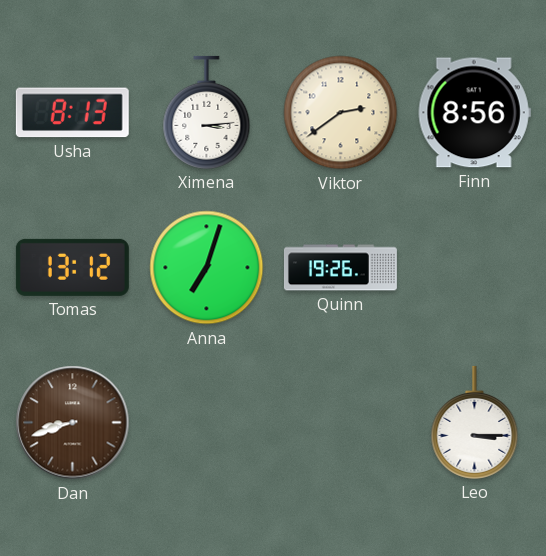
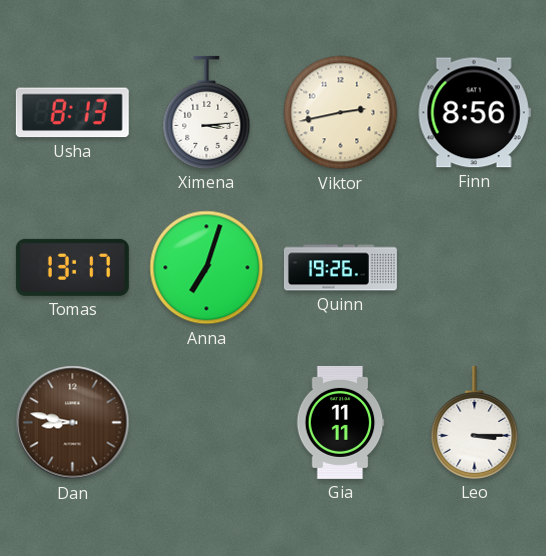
Viktor: 2:39 -> 2:43
Tomas: 13:12 -> 13:17
Dan: 8:42 -> 8:47
Gia: none -> 11:11
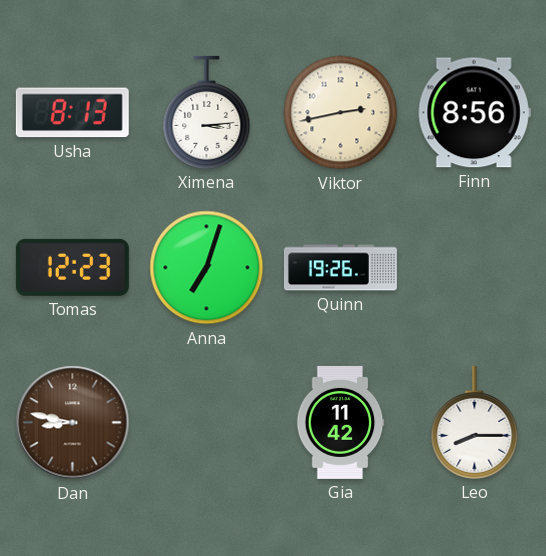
Tomas: 13:17 -> 12:23
Gia: 11:11 -> 11:42
Leo: 3:15 -> 8:15
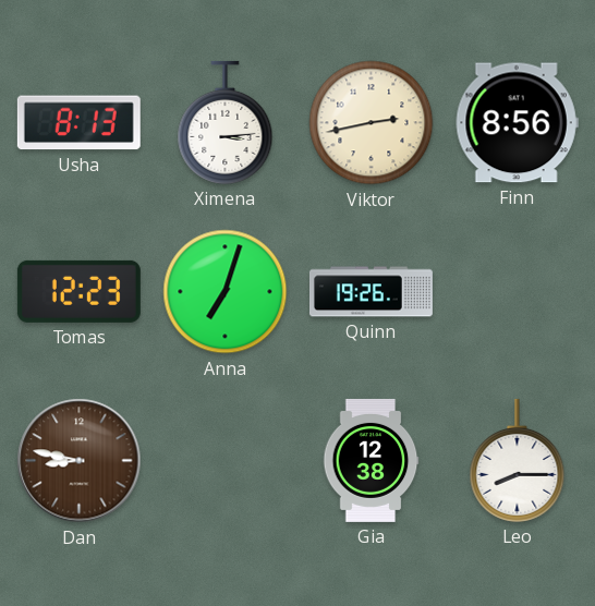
Gia: 11:42 -> 12:38
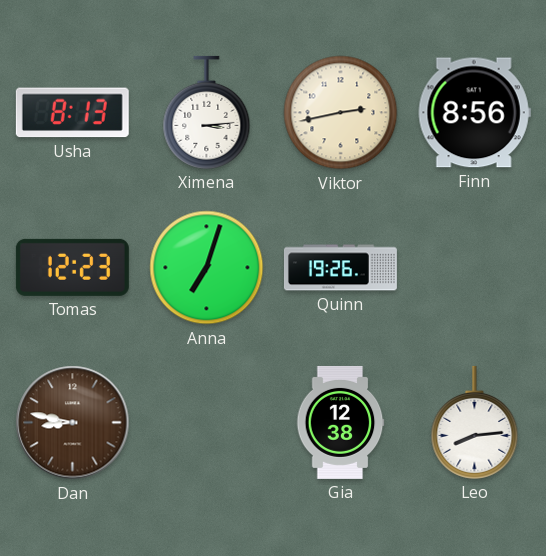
Leo: 8:15 -> 8:14
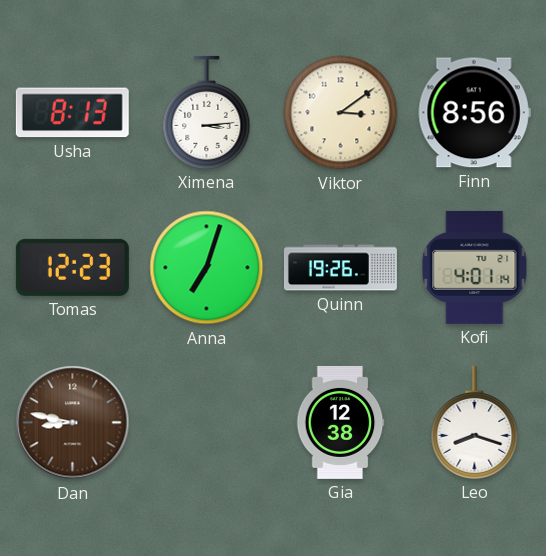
Viktor: 2:43 -> 3:09
Kofi: none -> 4:01
Leo: 8:14 -> 8:18
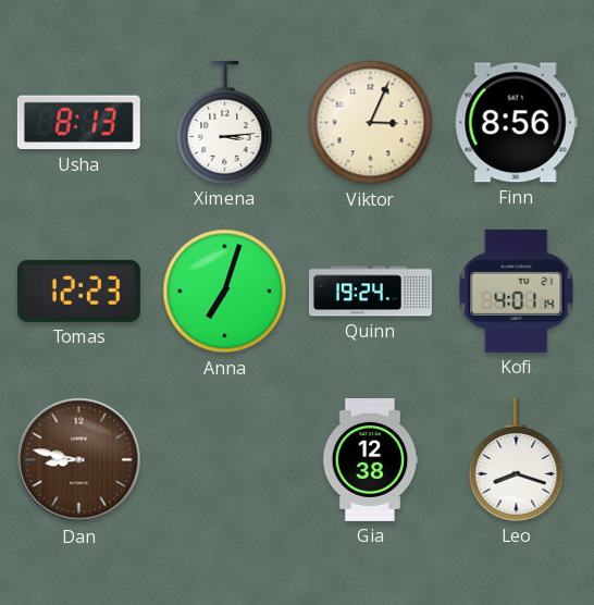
Viktor: 3:09 -> 3:04
Quinn: 19:26 -> 19:24
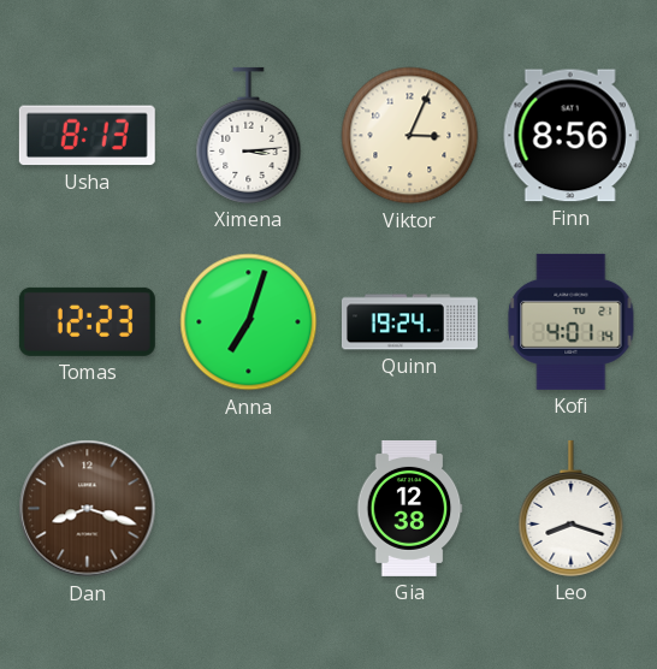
Dan: 8:47 -> 8:18
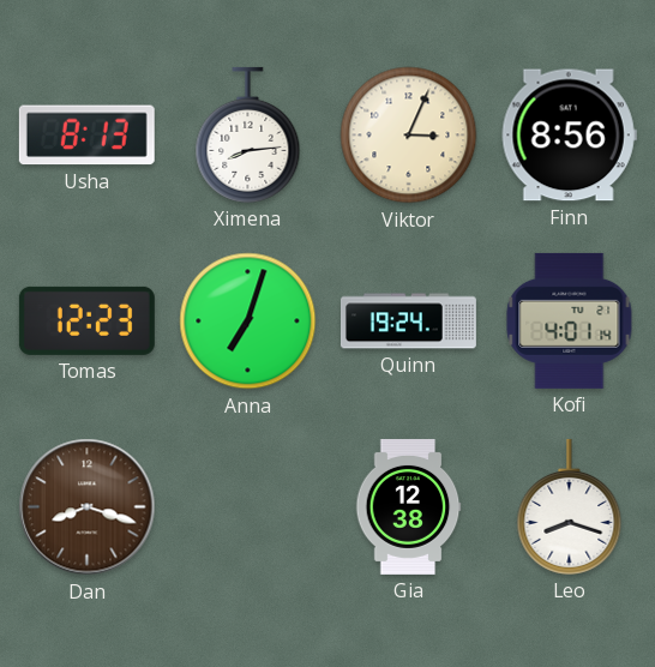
Ximena: 3:14 -> 8:14
